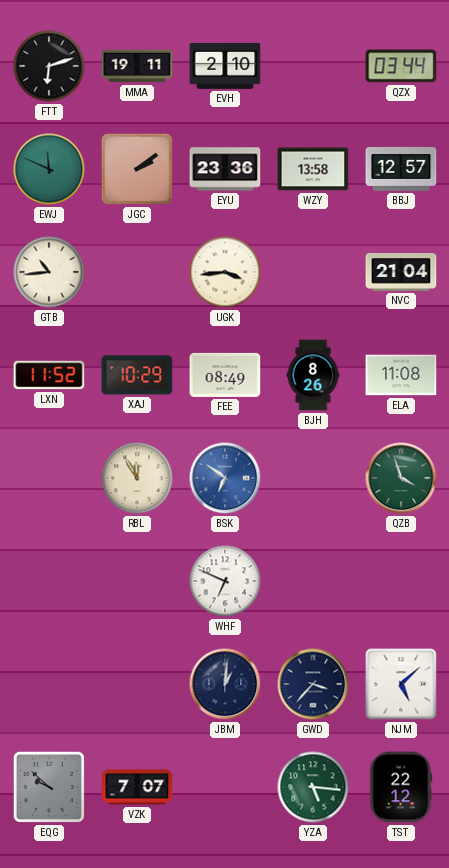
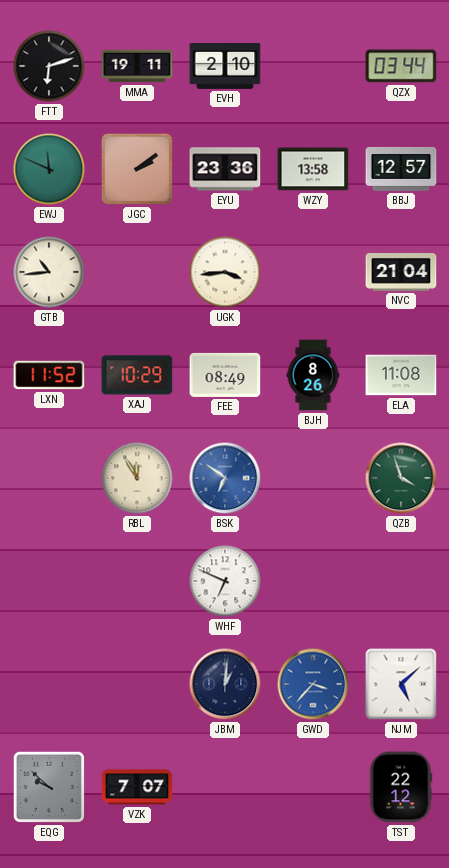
GWD dial: navy -> blue
YZA: 5:16 -> none
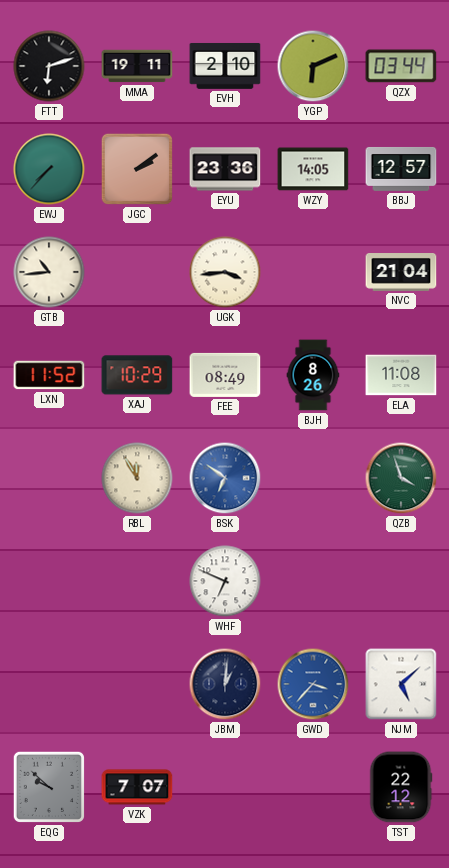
YGP: none -> 6:11
EWJ: 11:49 -> 7:37
WZY: 13:58 -> 14:05
